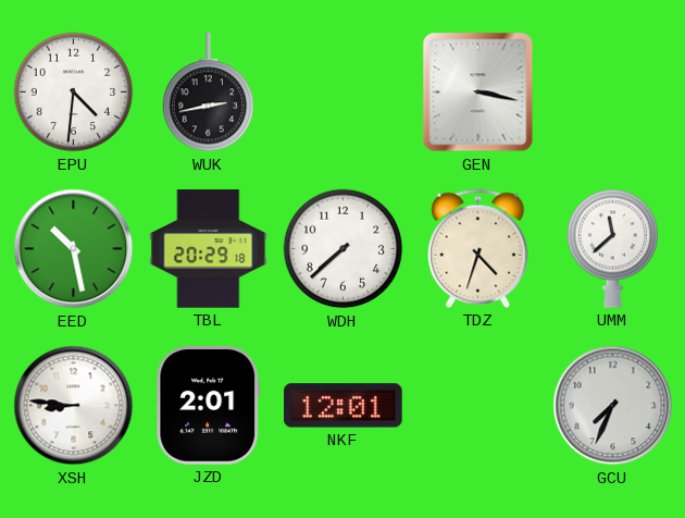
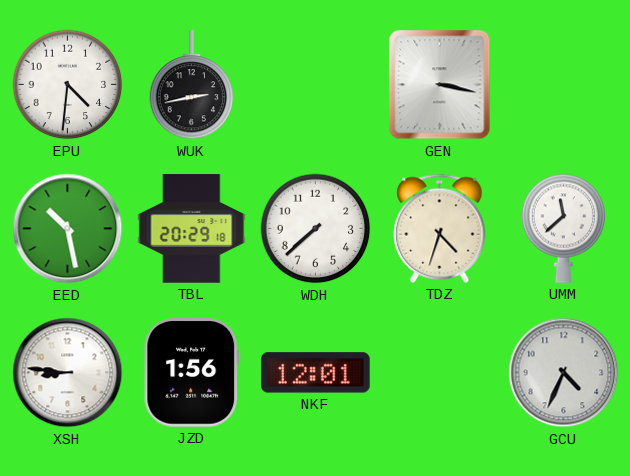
JZD: 2:01 -> 1:56
GCU: 7:34 -> 4:34
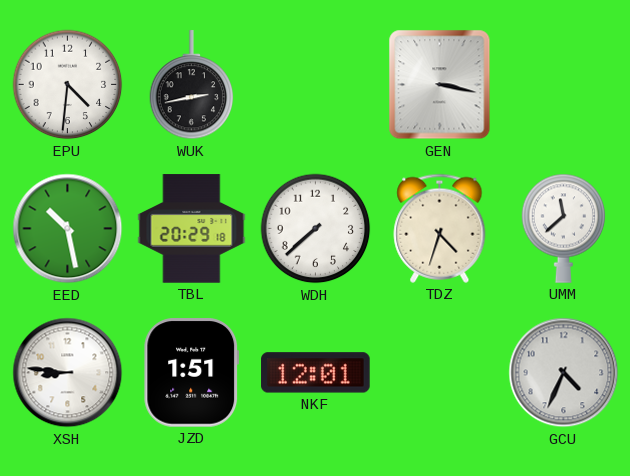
JZD: 1:56 -> 1:51
